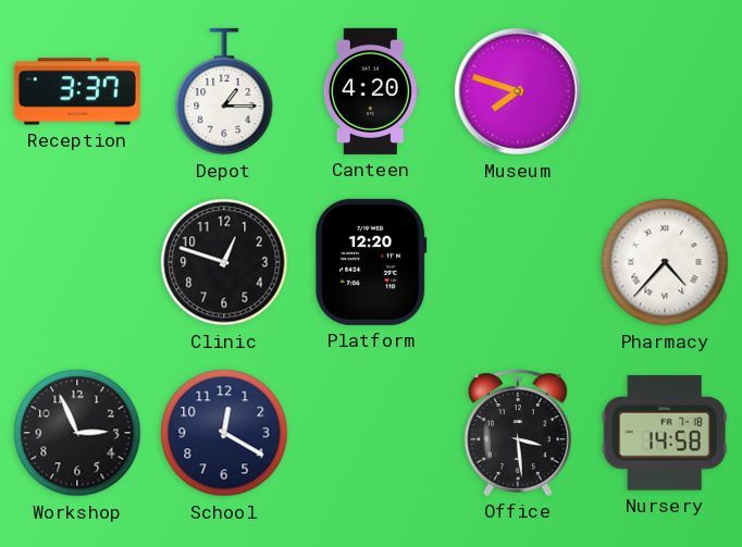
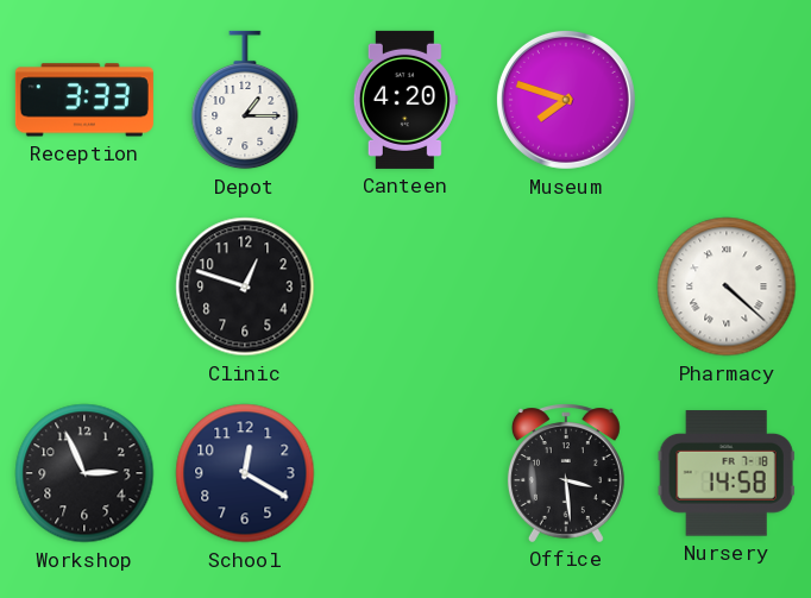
Reception: 3:37 -> 3:33
Platform: 12:20 -> none
Pharmacy: 4:37 -> 4:22
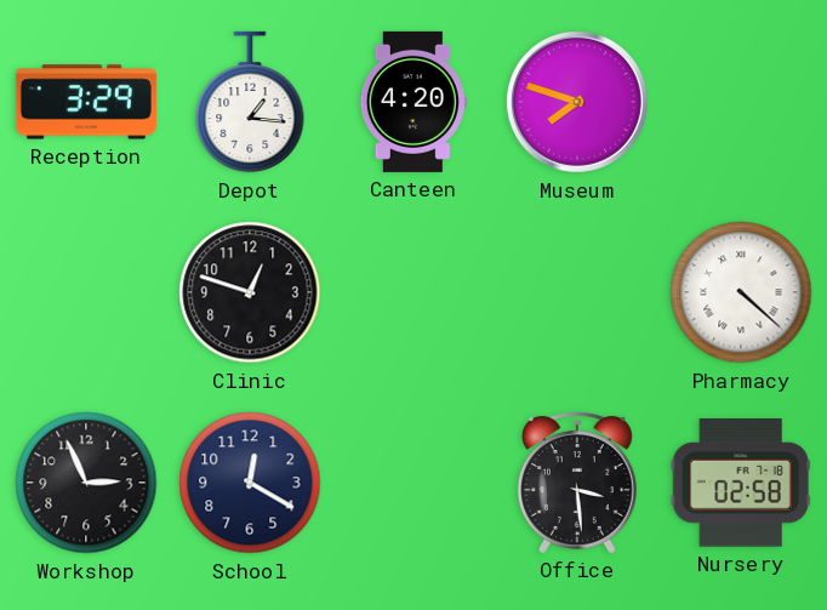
Reception: 3:33 -> 3:29
Depot: 1:15 -> 1:16
Nursery: 14:58 -> 02:58
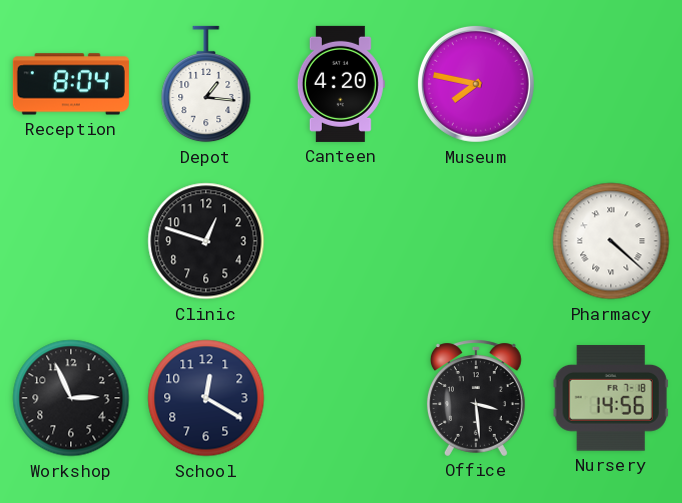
Reception: 3:29 -> 8:04
Museum: 7:48 -> 7:47
Nursery: 02:58 -> 14:56
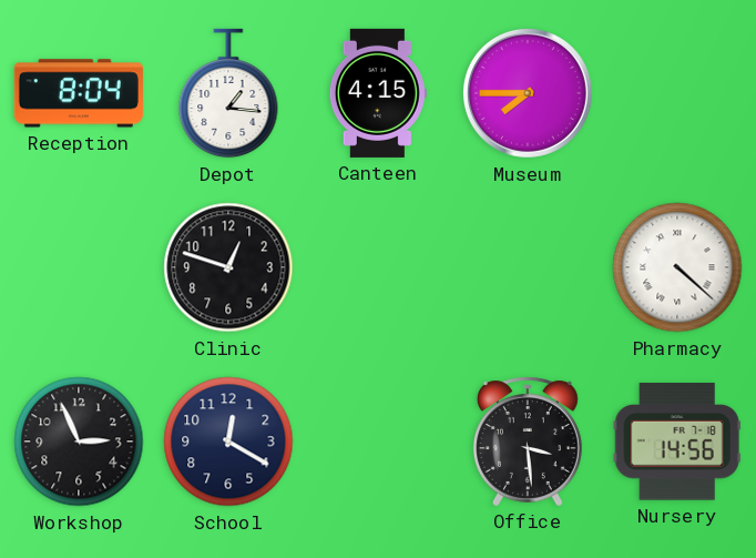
Canteen: 4:20 -> 4:15
Museum: 7:47 -> 7:45
